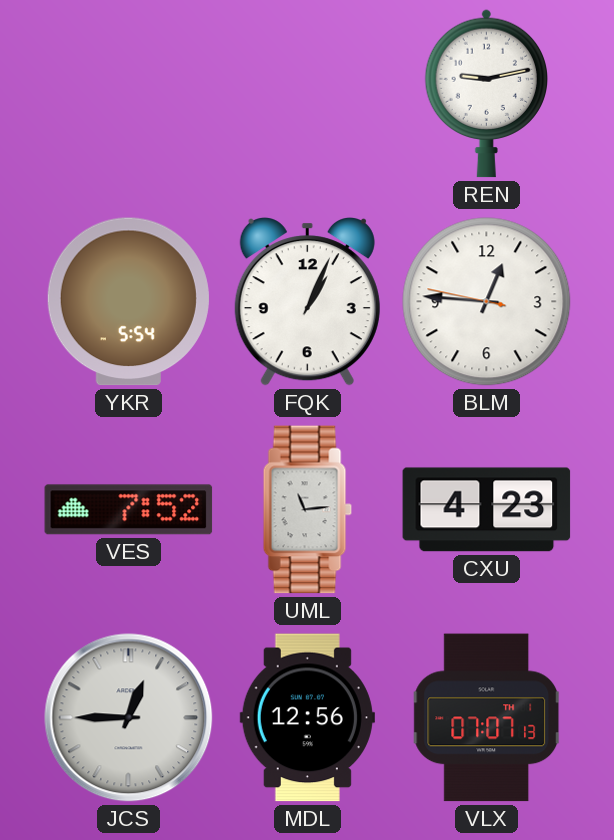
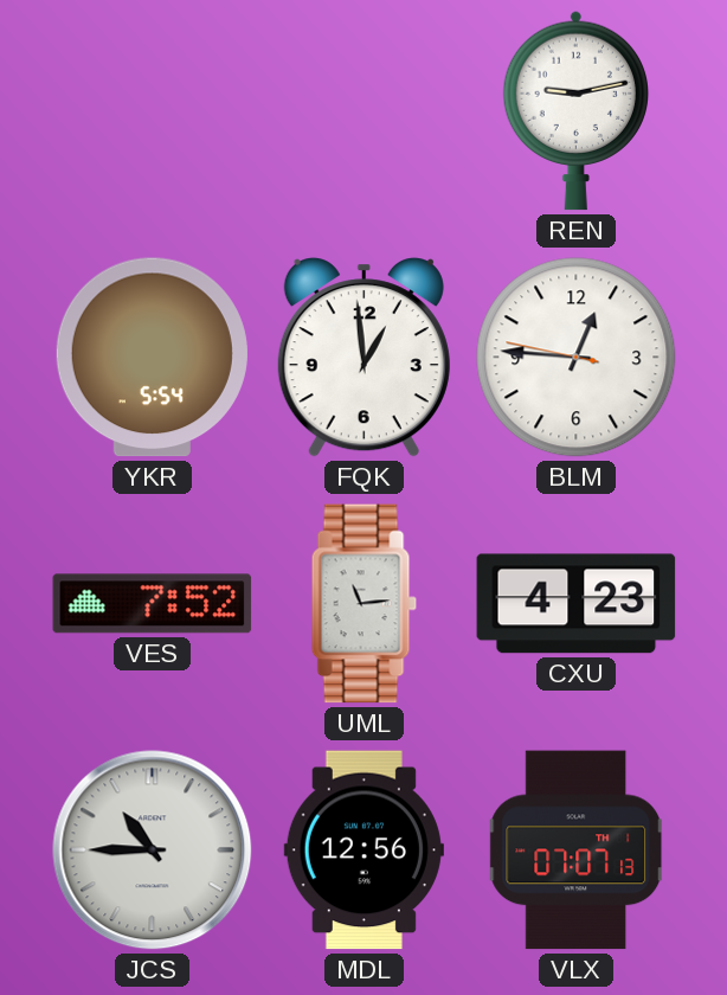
FQK: 1:04 -> 12:59
JCS: 12:45 -> 10:45
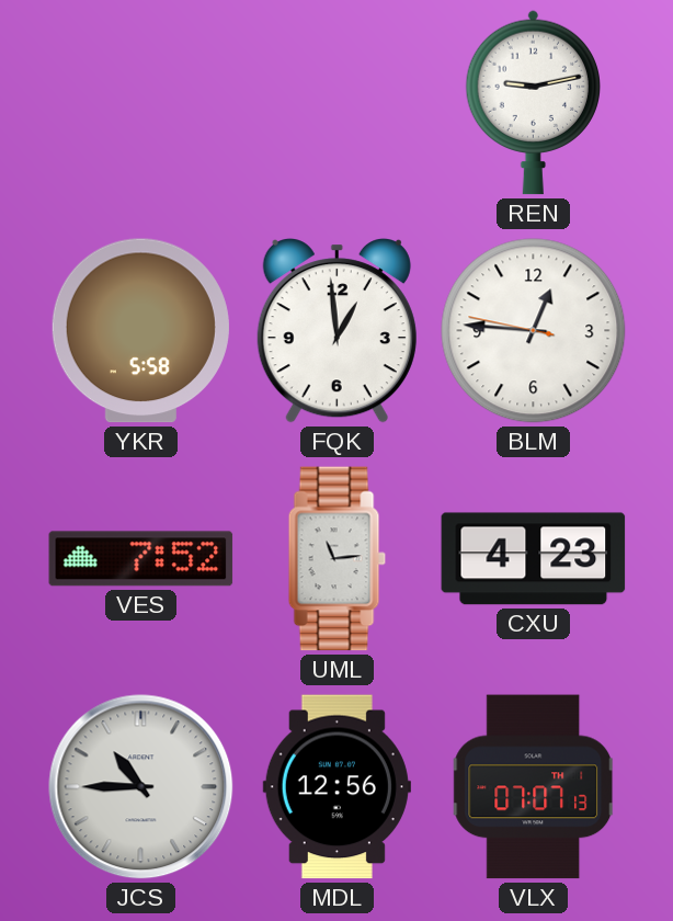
YKR: 5:54 -> 5:58
